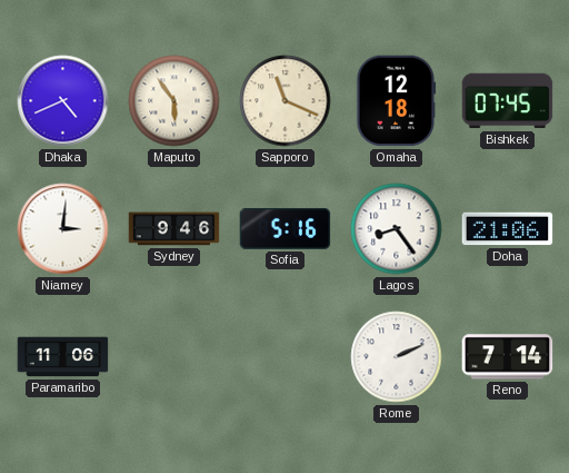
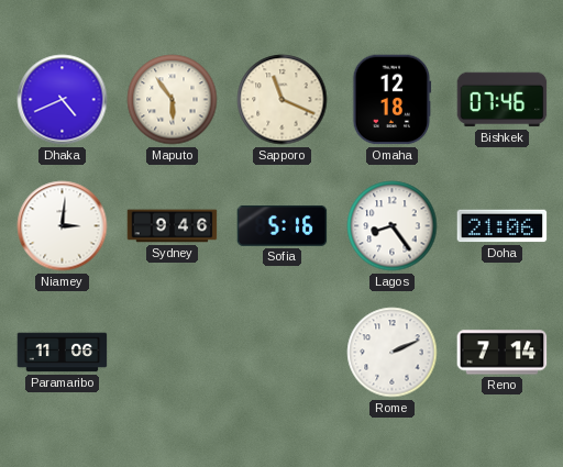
Bishkek: 07:45 -> 07:46
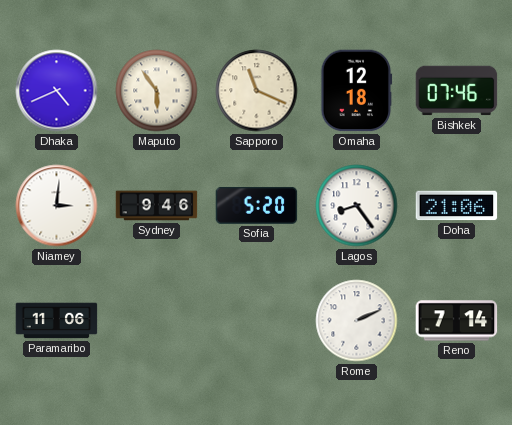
Sofia: 5:16 -> 5:20
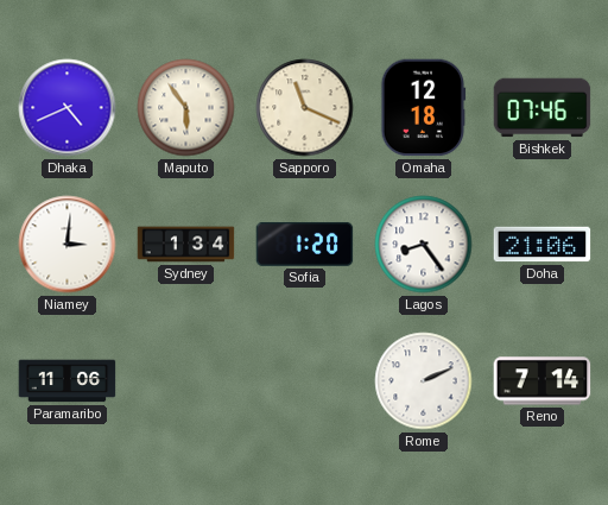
Sydney: 9:46 -> 1:34
Sofia: 5:20 -> 1:20
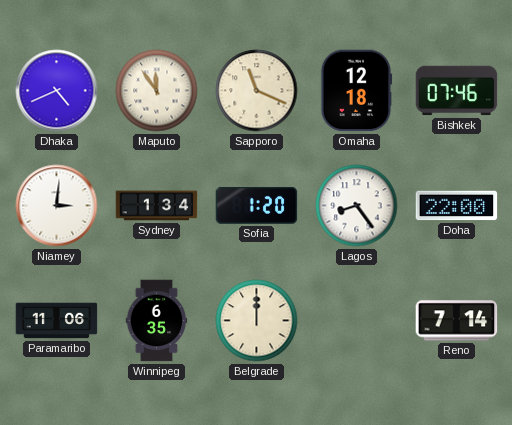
Maputo: 5:54 -> 11:54
Doha: 21:06 -> 22:00
Winnipeg: none -> 6:35
Belgrade: none -> 12:00
Rome: 2:11 -> none
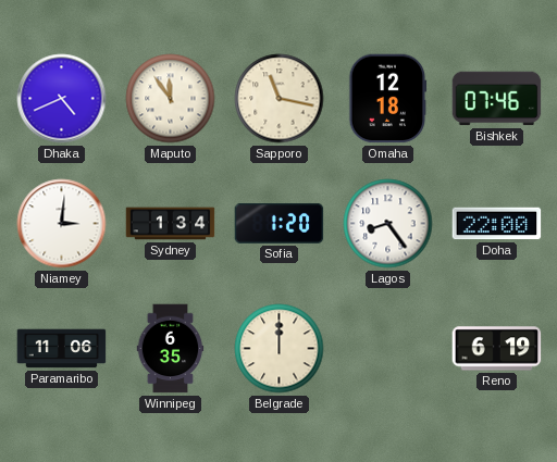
Sapporo: 11:19 -> 11:17
Reno: 7:14 -> 6:19
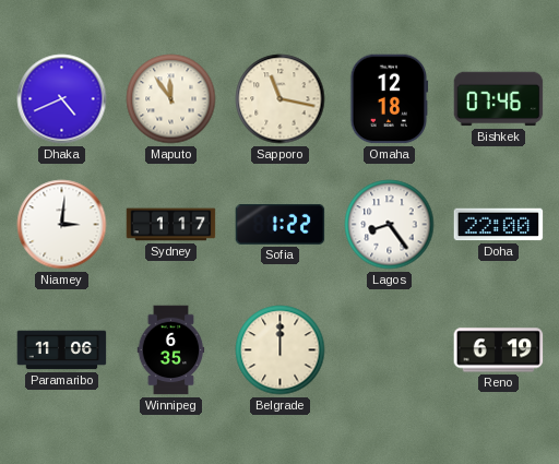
Sydney: 1:34 -> 1:17
Sofia: 1:20 -> 1:22
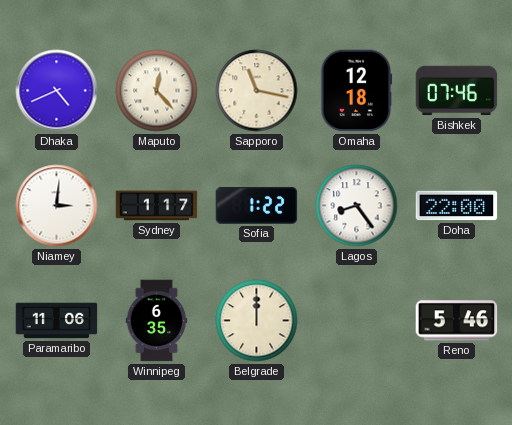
Maputo: 11:54 -> 12:23
Reno: 6:19 -> 5:46
